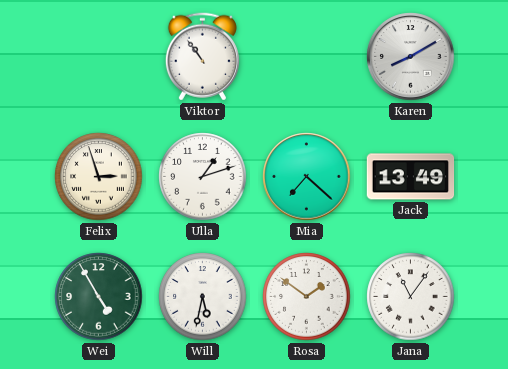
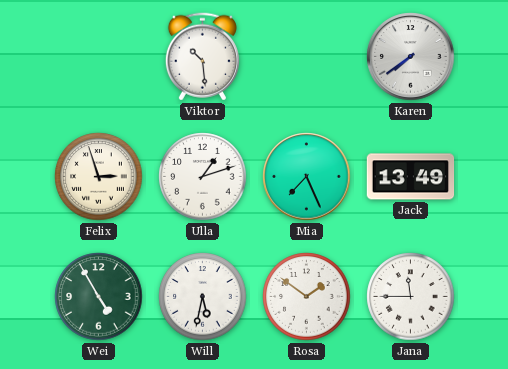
Viktor: 10:54 -> 10:29
Karen: 8:10 -> 7:39
Mia: 7:22 -> 7:26
Jana: 11:06 -> 11:45
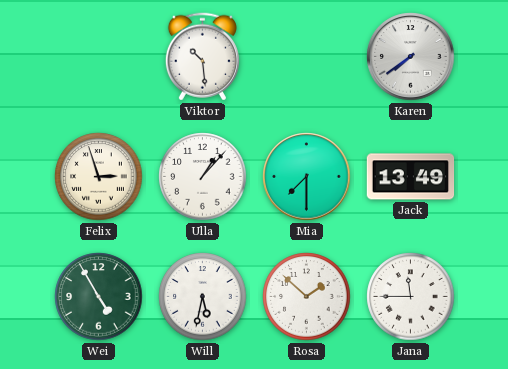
Ulla: 1:12 -> 1:07
Mia: 7:26 -> 7:30
Rosa: 1:51 -> 1:52
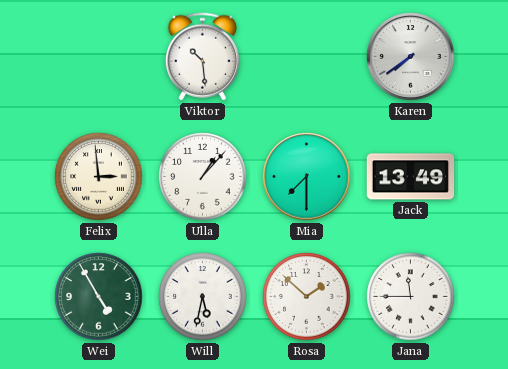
Felix: 2:57 -> 2:59
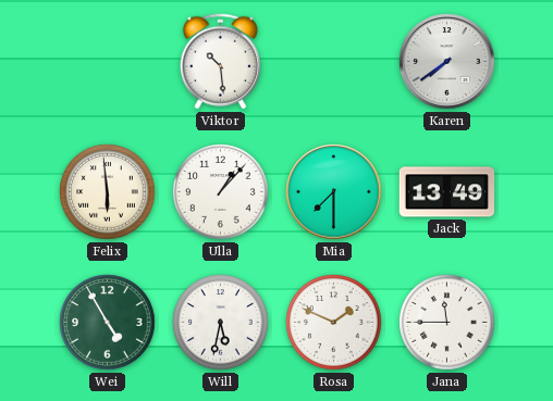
Felix: 2:59 -> 5:59
Rosa: 1:52 -> 1:49
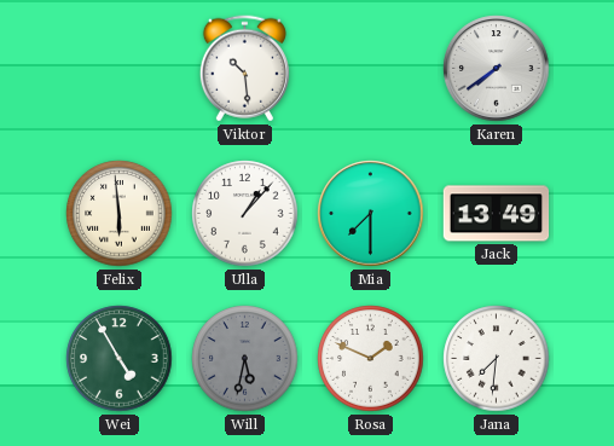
Will dial: white -> grey
Jana: 11:45 -> 7:31
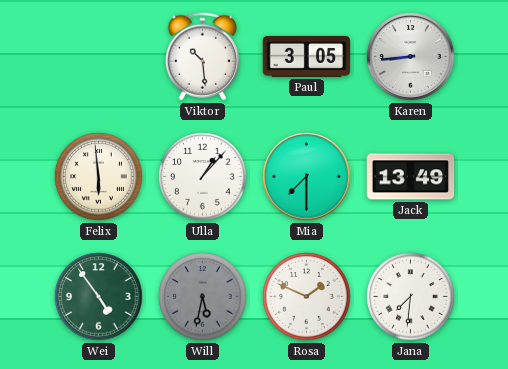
Paul: none -> 3:05
Karen: 7:39 -> 8:44
Wei: 4:55 -> 4:54
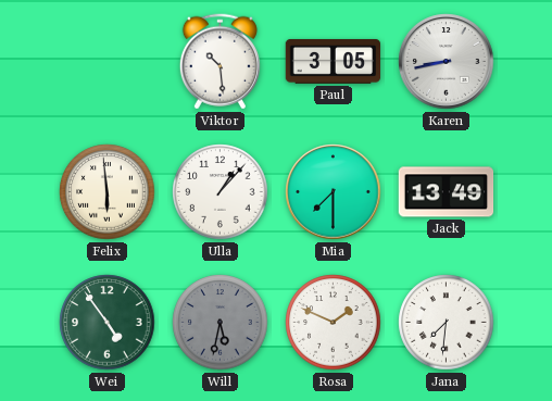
Karen: 8:44 -> 8:43
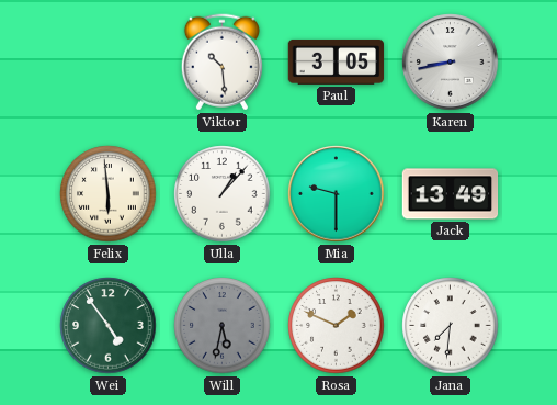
Mia: 7:30 -> 9:30
